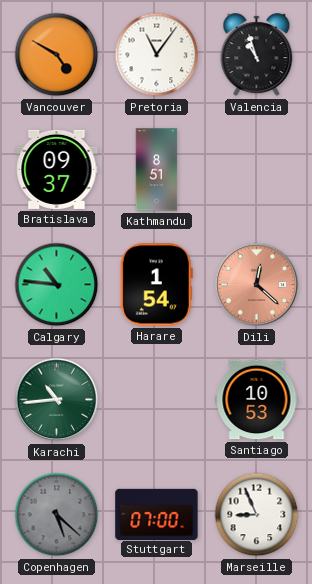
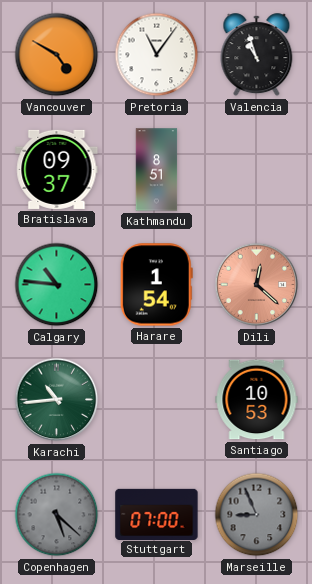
Marseille dial: white -> grey
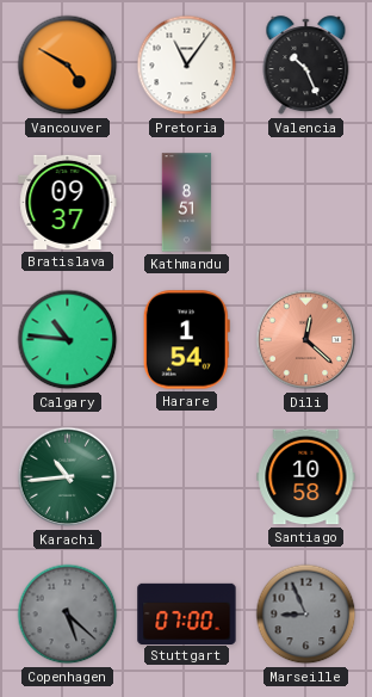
Valencia: 10:57 -> 10:26
Santiago: 10:53 -> 10:58
